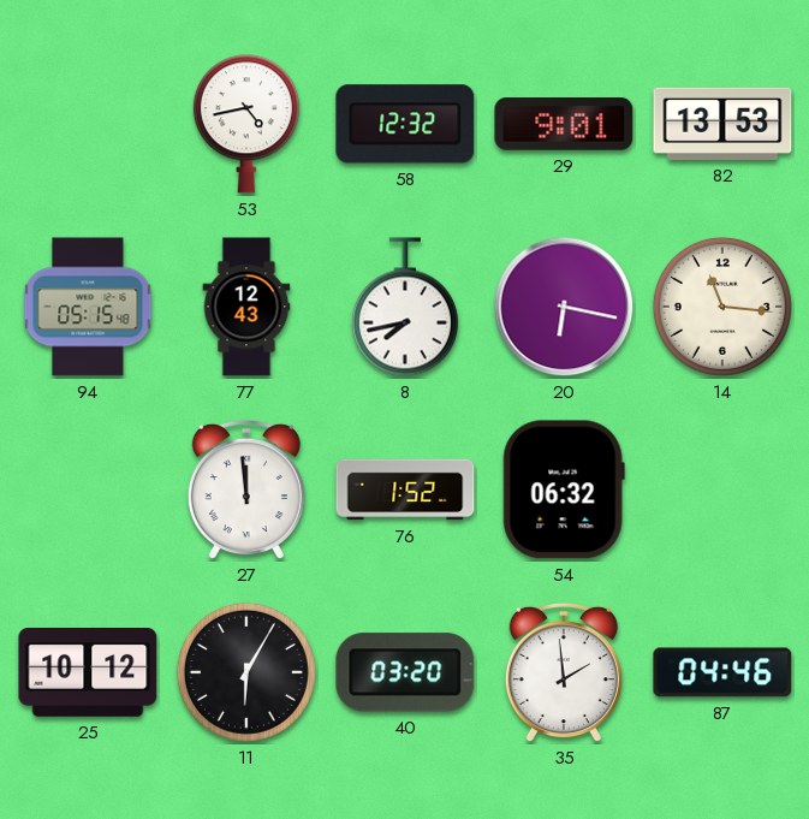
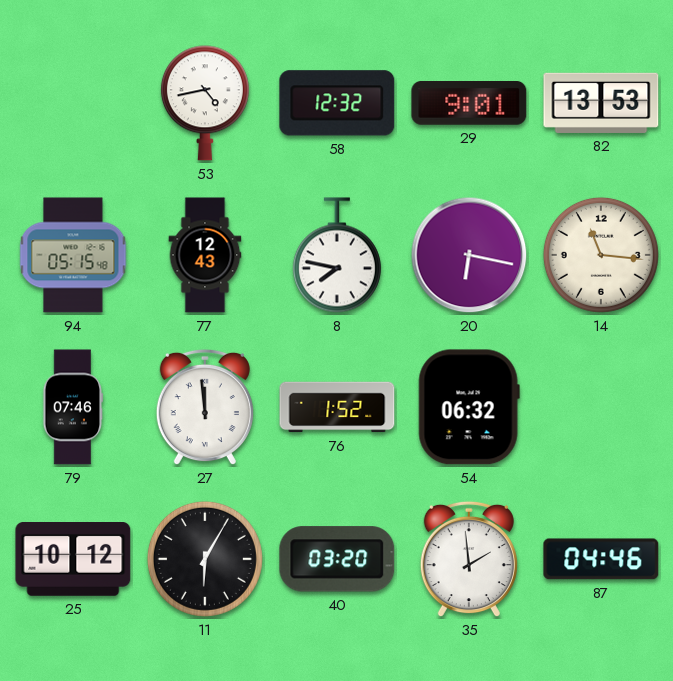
8: 7:43 -> 7:47
79: none -> 07:46
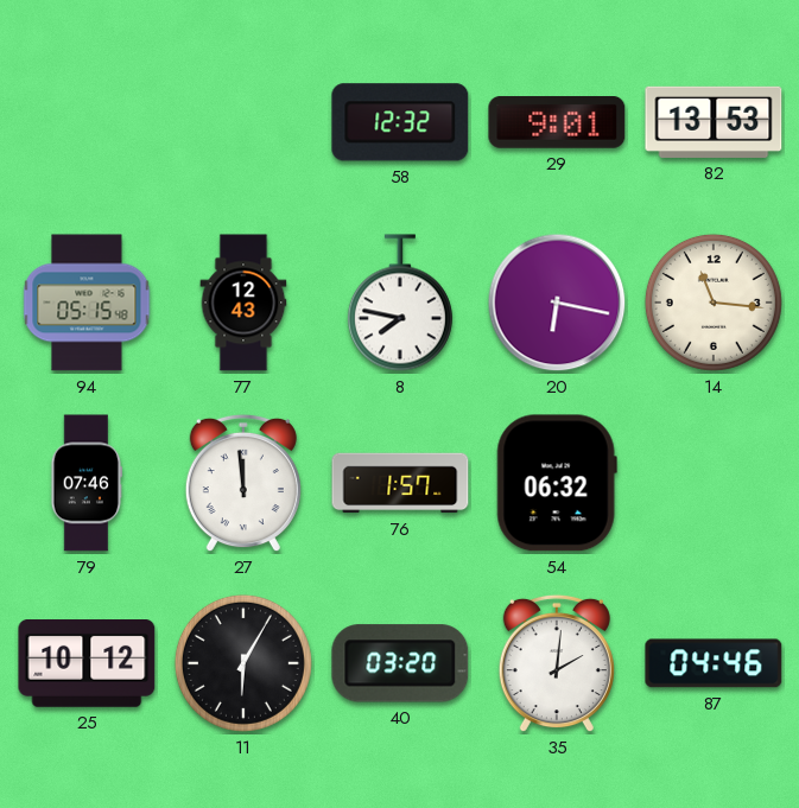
53: 4:43 -> none
76: 1:52 -> 1:57
35: 1:59 -> 2:01
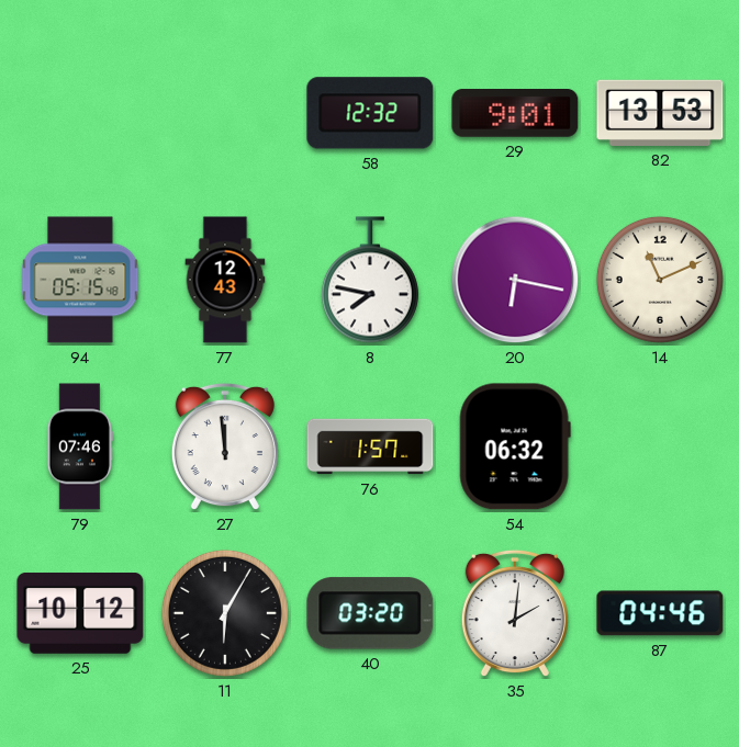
14: 11:16 -> 11:11
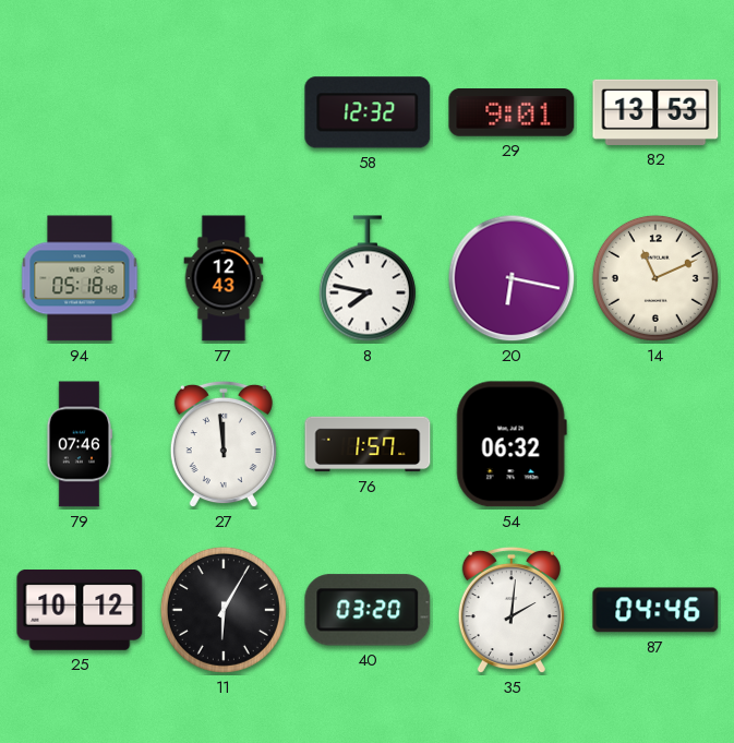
94: 05:15 -> 05:18
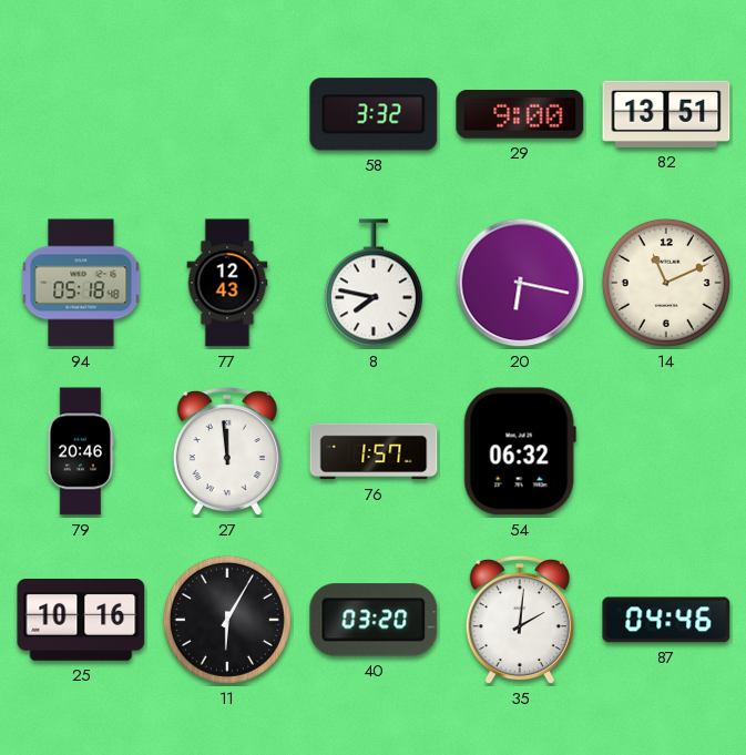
58: 12:32 -> 3:32
29: 9:01 -> 9:00
82: 13:53 -> 13:51
79: 07:46 -> 20:46
25: 10:12 -> 10:16
